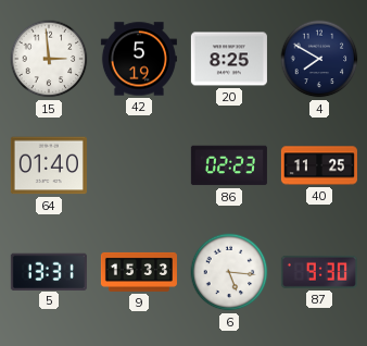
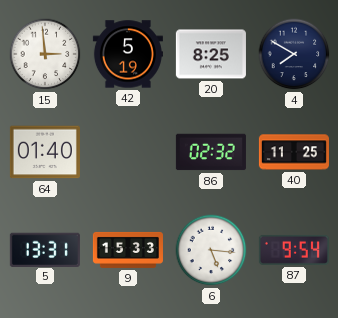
86: 02:23 -> 02:32
87: 9:30 -> 9:54
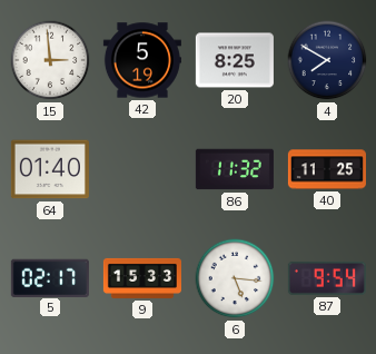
86: 02:32 -> 11:32
5: 13:31 -> 02:17
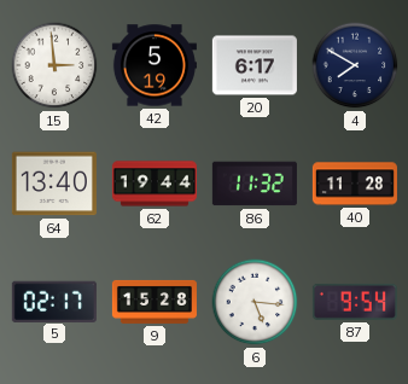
20: 8:25 -> 6:17
64: 01:40 -> 13:40
62: none -> 19:44
40: 11:25 -> 11:28
9: 15:33 -> 15:28
